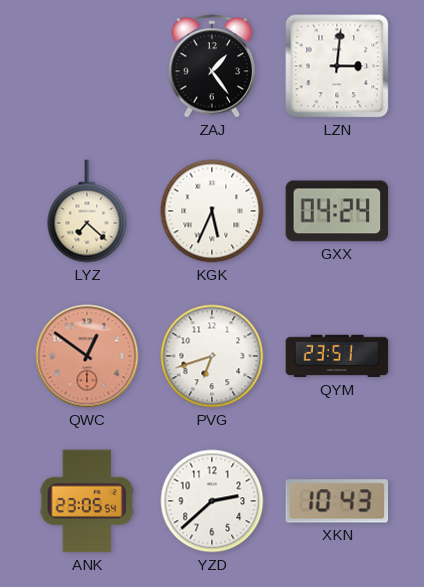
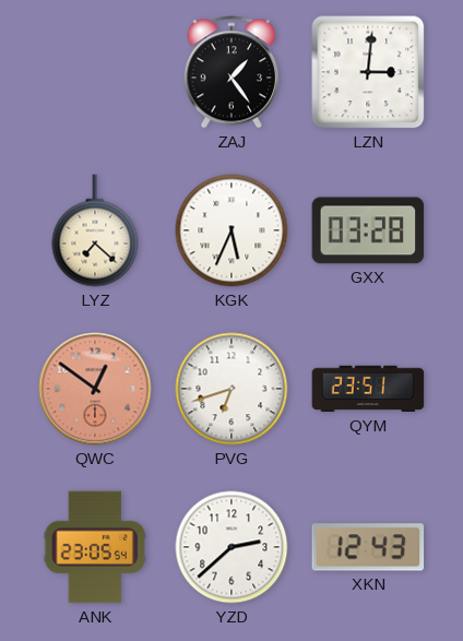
GXX: 04:24 -> 03:28
XKN: 10:43 -> 12:43
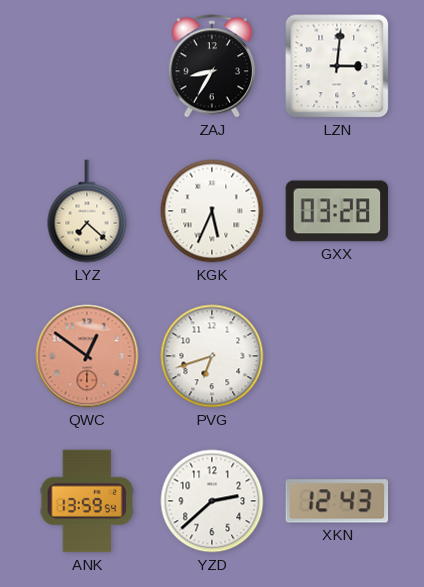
ZAJ: 1:24 -> 8:35
QYM: 23:51 -> none
ANK: 23:05 -> 13:59
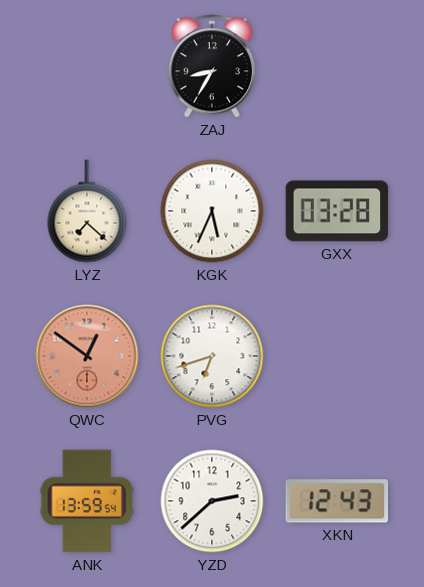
LZN: 3:01 -> none
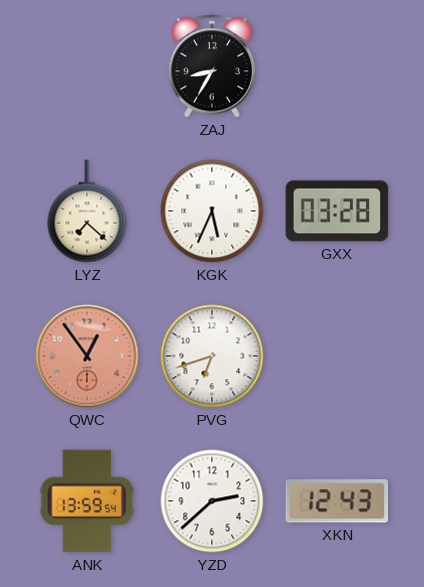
QWC: 12:51 -> 12:54
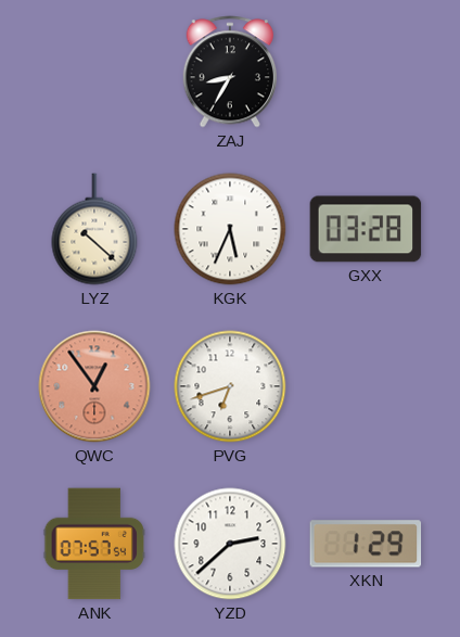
LYZ: 7:22 -> 10:22
ANK: 13:59 -> 07:57
XKN: 12:43 -> 1:29
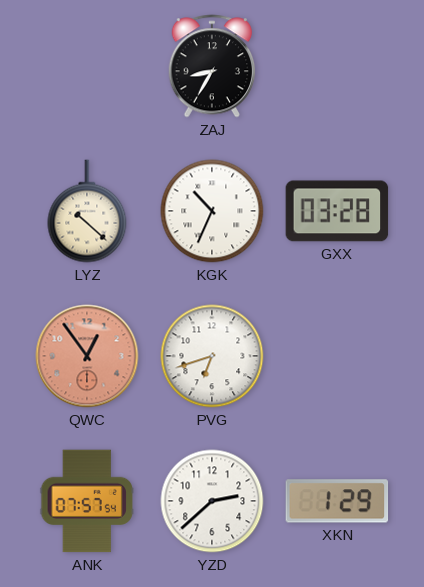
KGK: 5:34 -> 10:34
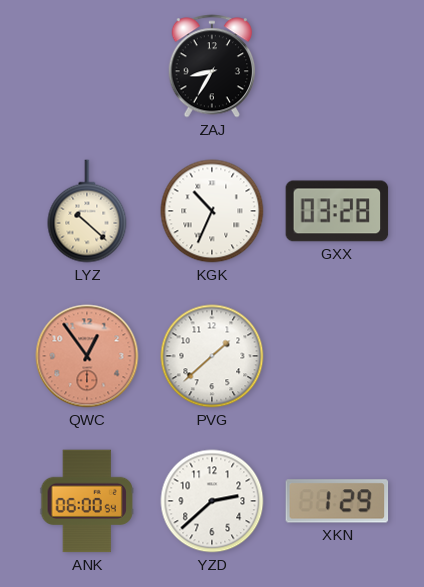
PVG: 6:42 -> 1:38
ANK: 07:57 -> 06:00
